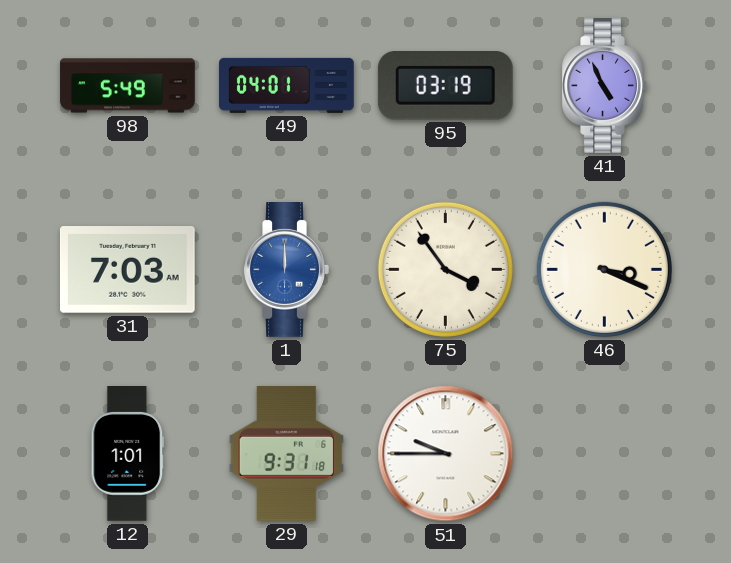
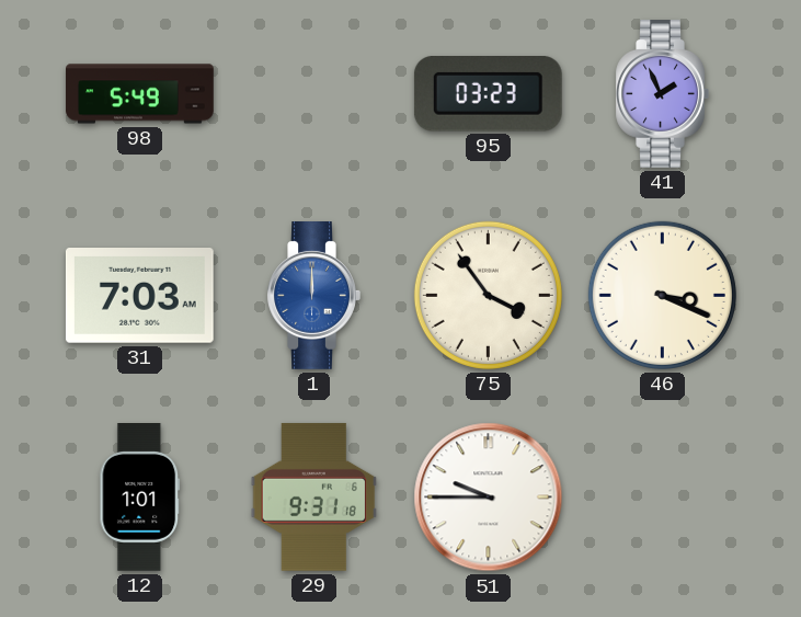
49: 04:01 -> none
95: 03:19 -> 03:23
41: 4:56 -> 1:56
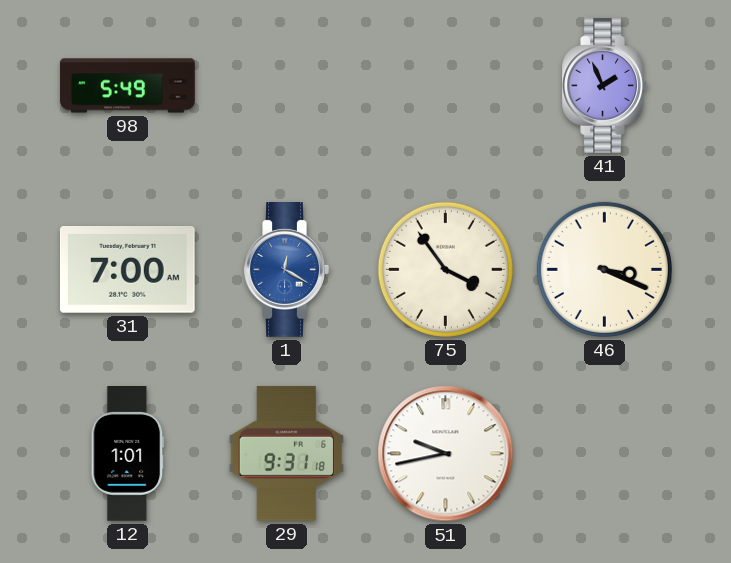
95: 03:23 -> none
31: 7:03 -> 7:00
1: 12:00 -> 12:20
51: 9:45 -> 9:43
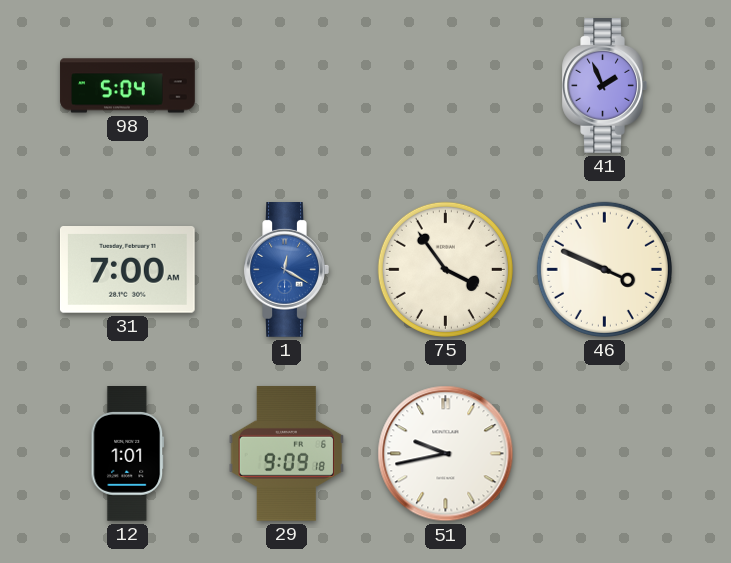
98: 5:49 -> 5:04
46: 3:19 -> 3:49
29: 9:31 -> 9:09
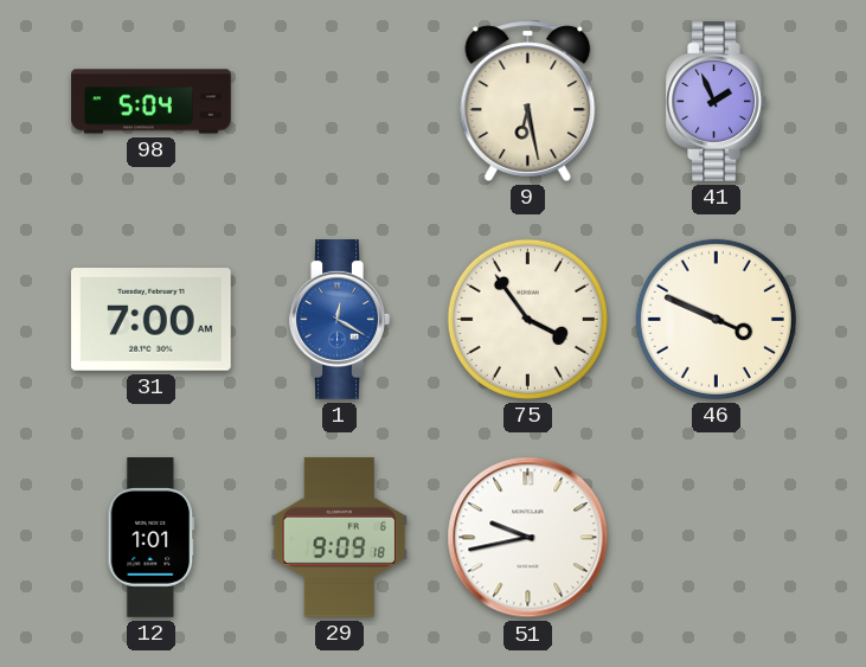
9: none -> 6:28
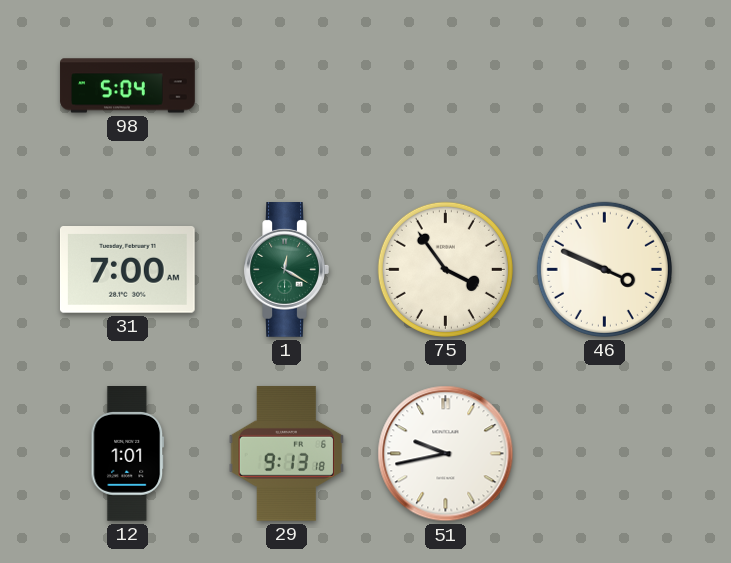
9: 6:28 -> none
41: 1:56 -> none
1 dial: blue -> green
29: 9:09 -> 9:13
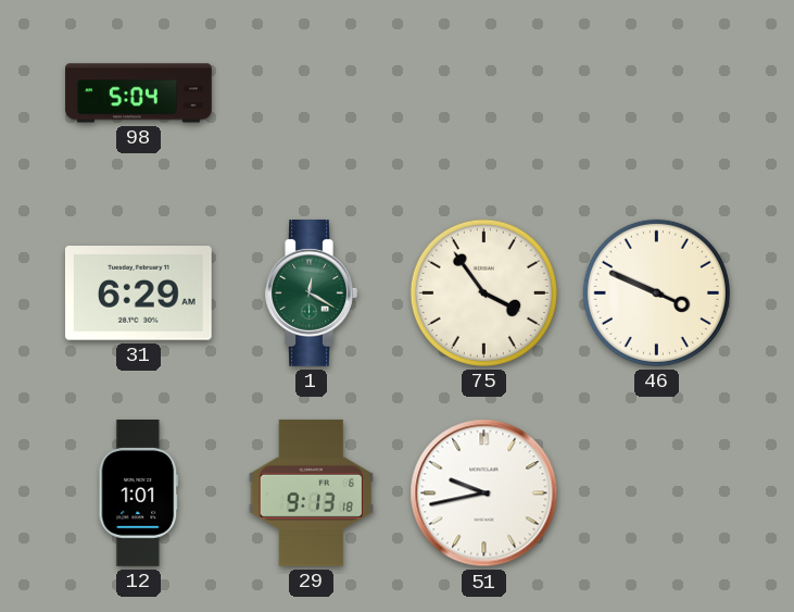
31: 7:00 -> 6:29
